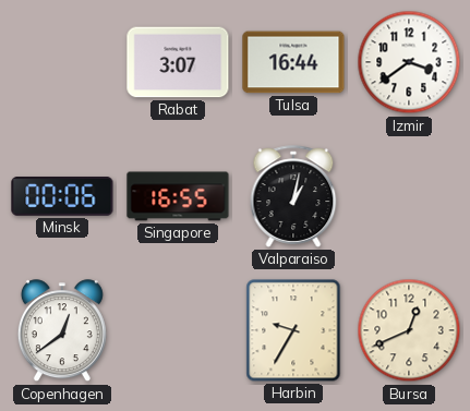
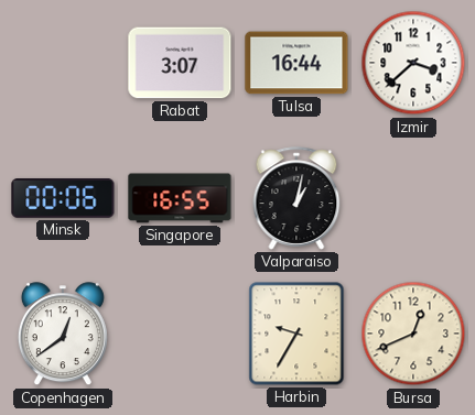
Izmir: 3:39 -> 3:38
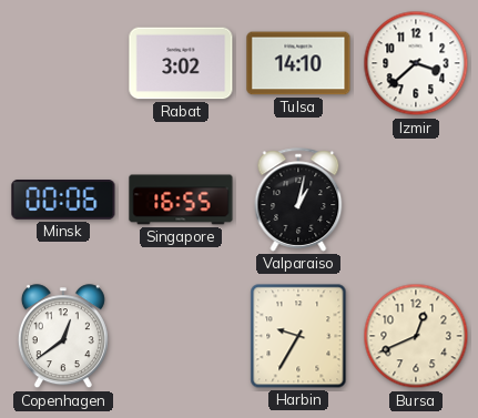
Rabat: 3:07 -> 3:02
Tulsa: 16:44 -> 14:10
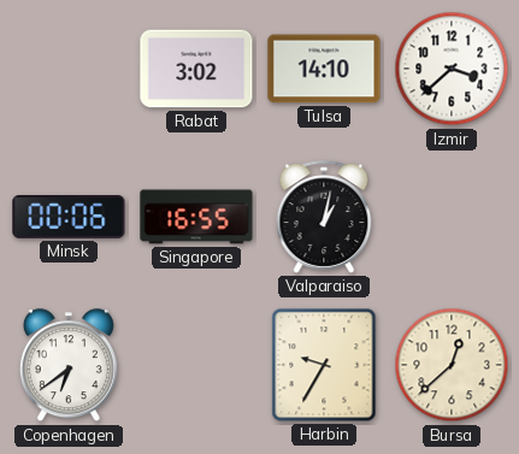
Copenhagen: 12:39 -> 6:39
Bursa: 12:41 -> 12:38
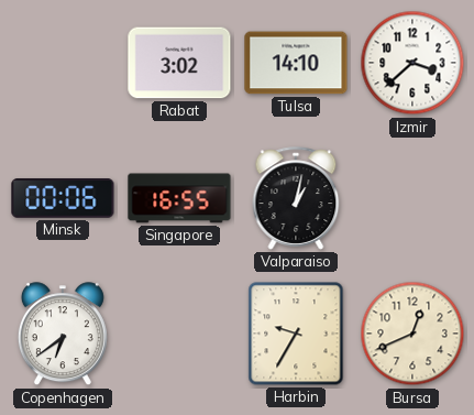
Bursa: 12:38 -> 12:41
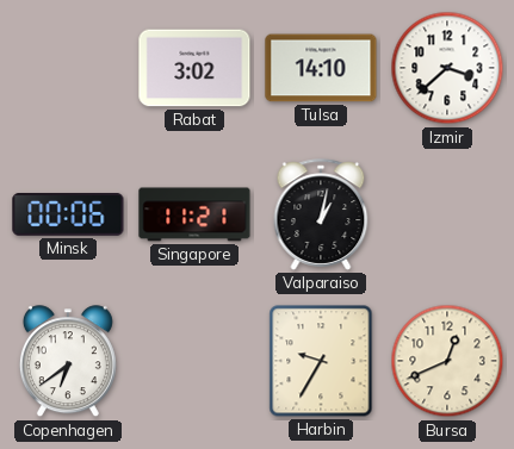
Singapore: 16:55 -> 11:21
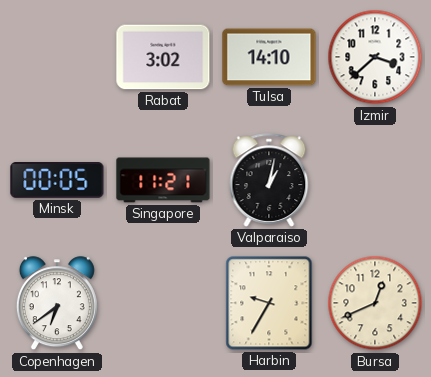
Minsk: 00:06 -> 00:05
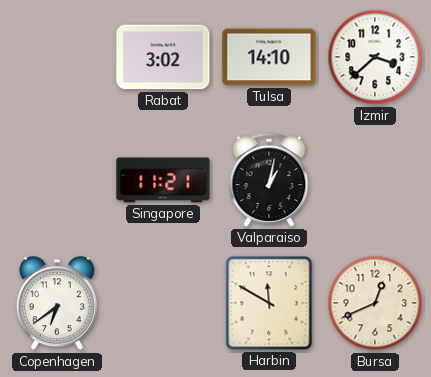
Minsk: 00:05 -> none
Harbin: 9:35 -> 11:50
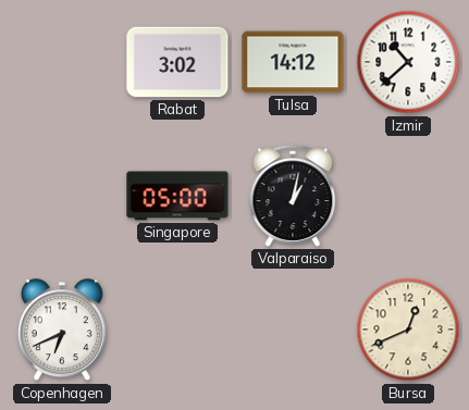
Tulsa: 14:10 -> 14:12
Izmir: 3:38 -> 10:38
Singapore: 11:21 -> 05:00
Copenhagen: 6:39 -> 6:41
Harbin: 11:50 -> none
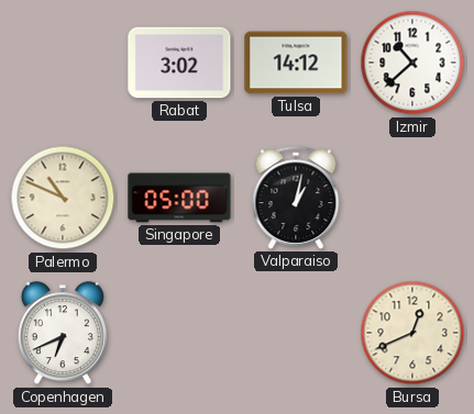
Palermo: none -> 10:49
